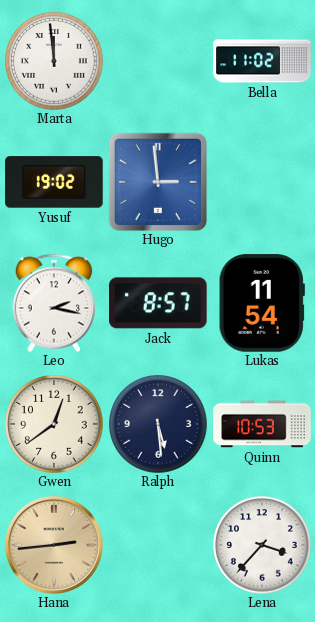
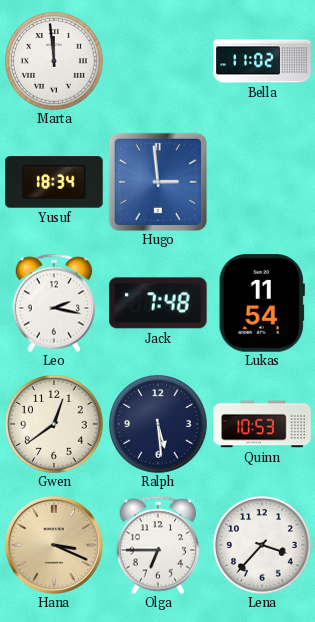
Yusuf: 19:02 -> 18:34
Jack: 8:57 -> 7:48
Hana: 2:44 -> 3:19
Olga: none -> 6:45
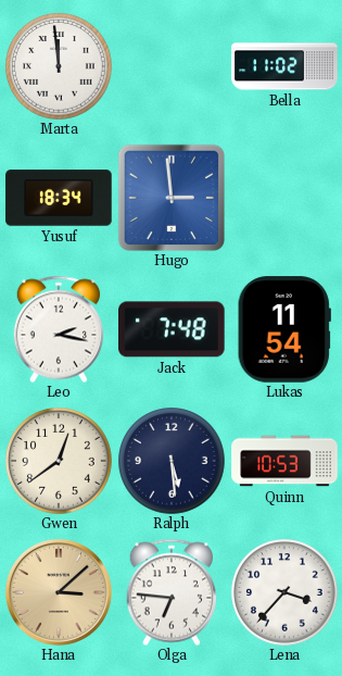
Hana: 3:19 -> 3:08
Olga: 6:45 -> 6:46
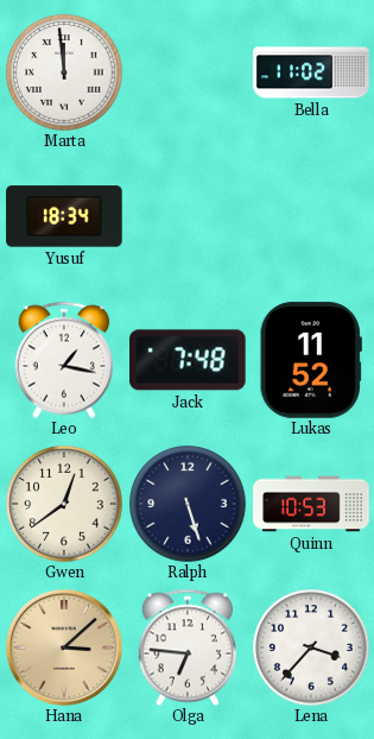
Hugo: 2:59 -> none
Leo: 2:17 -> 1:17
Lukas: 11:54 -> 11:52
Ralph: 5:29 -> 5:27
